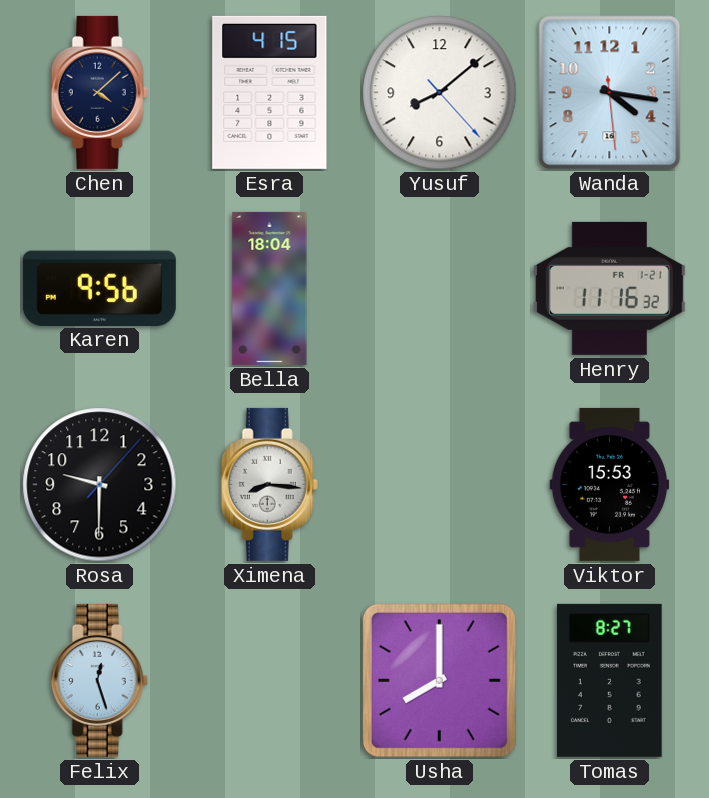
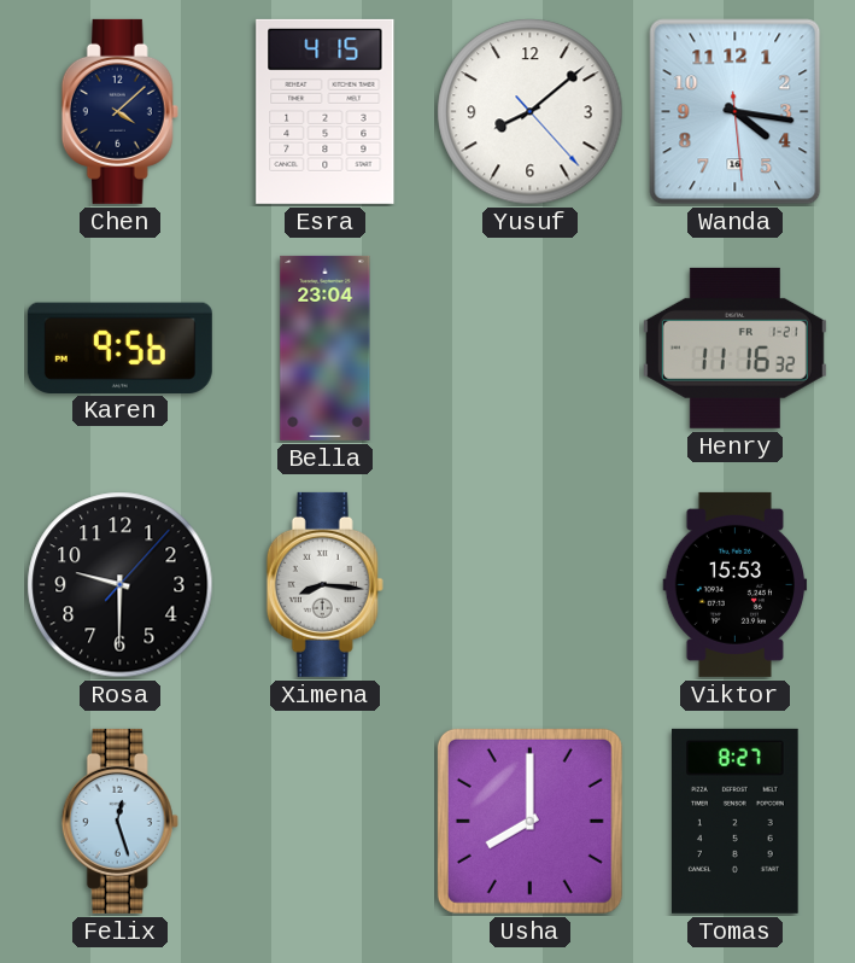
Bella: 18:04 -> 23:04
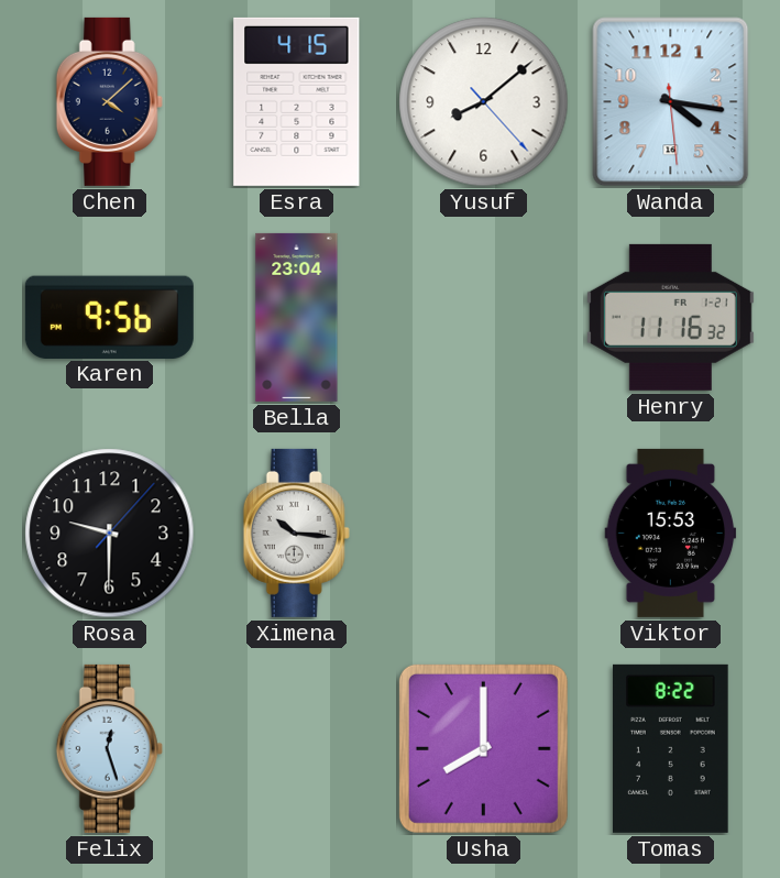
Ximena: 8:16 -> 10:16
Tomas: 8:27 -> 8:22
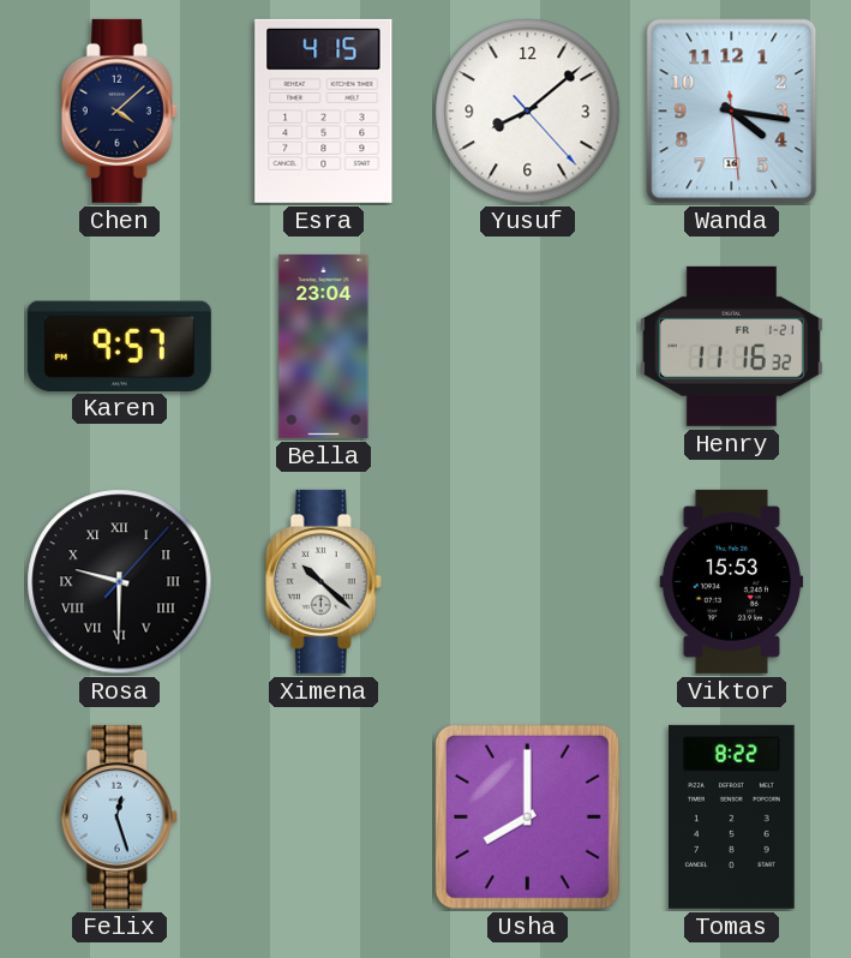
Karen: 9:56 -> 9:57
Rosa numerals: Arabic -> Roman
Ximena: 10:16 -> 10:22
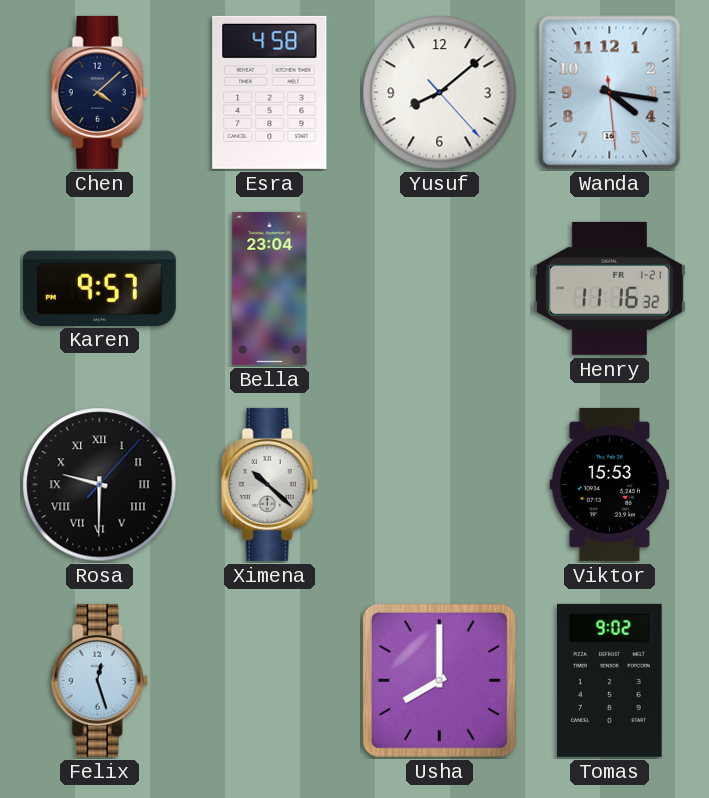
Esra: 4:15 -> 4:58
Tomas: 8:22 -> 9:02
